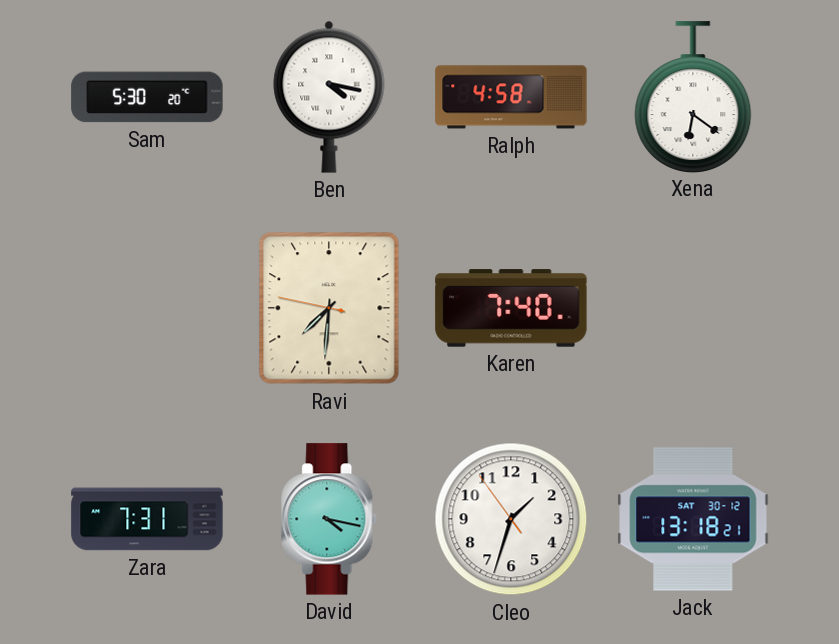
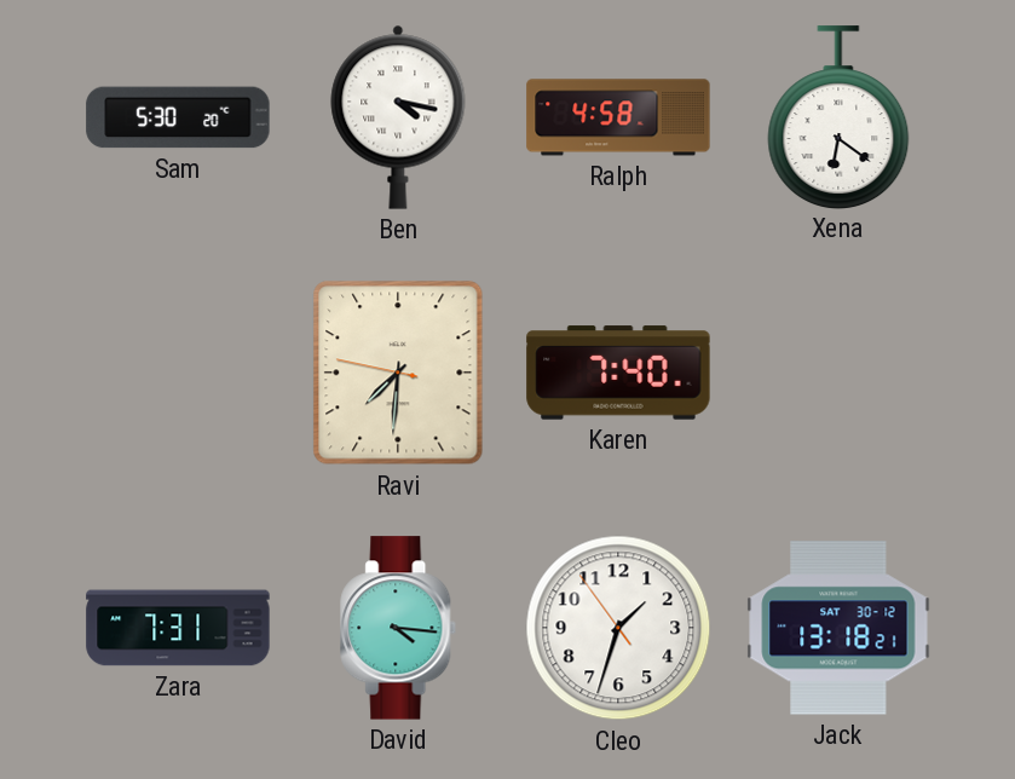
David: 4:17 -> 4:16
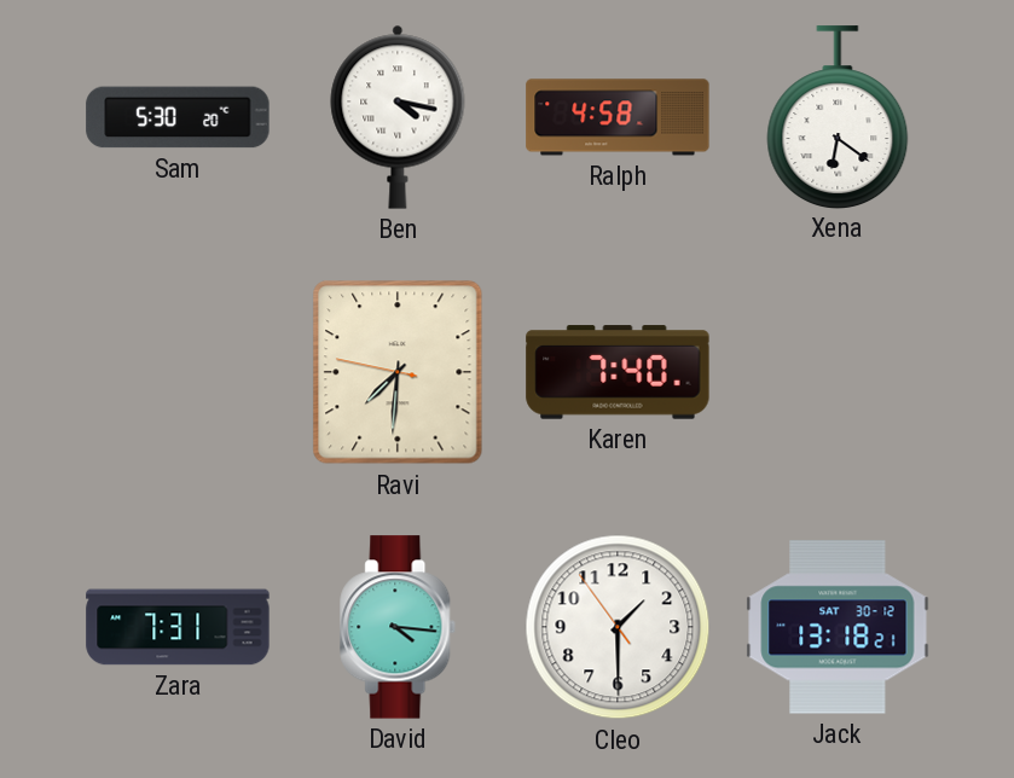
Cleo: 1:32 -> 1:29
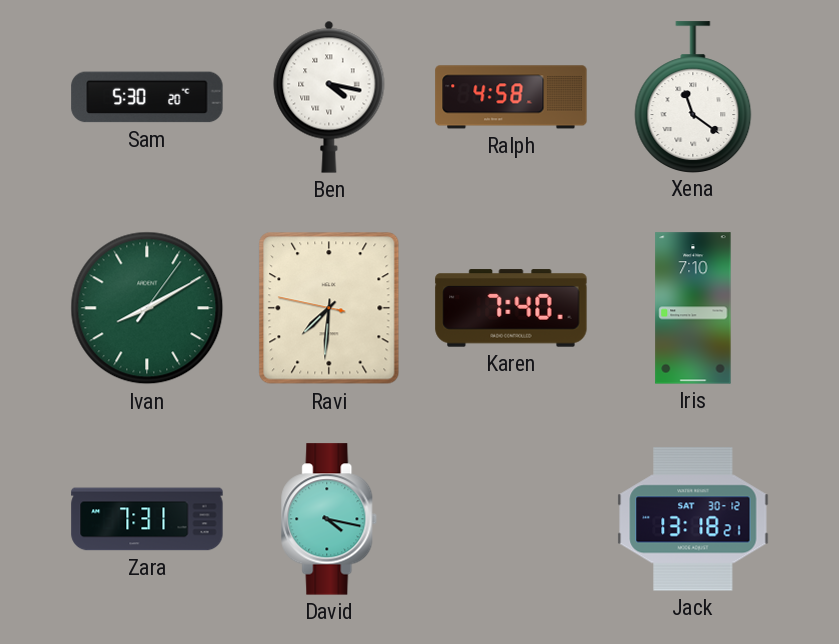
Xena: 6:21 -> 11:21
Ivan: none -> 8:10
Iris: none -> 7:10
David: 4:16 -> 4:17
Cleo: 1:29 -> none
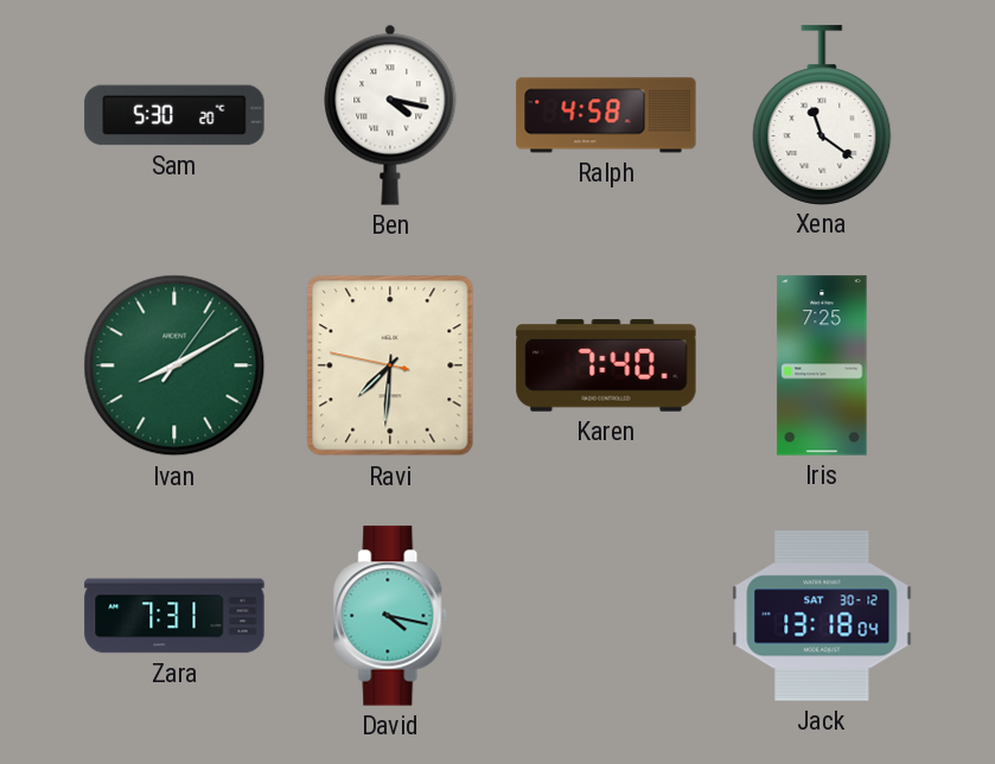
Iris: 7:10 -> 7:25
Jack: 13:18:21 -> 13:18:04
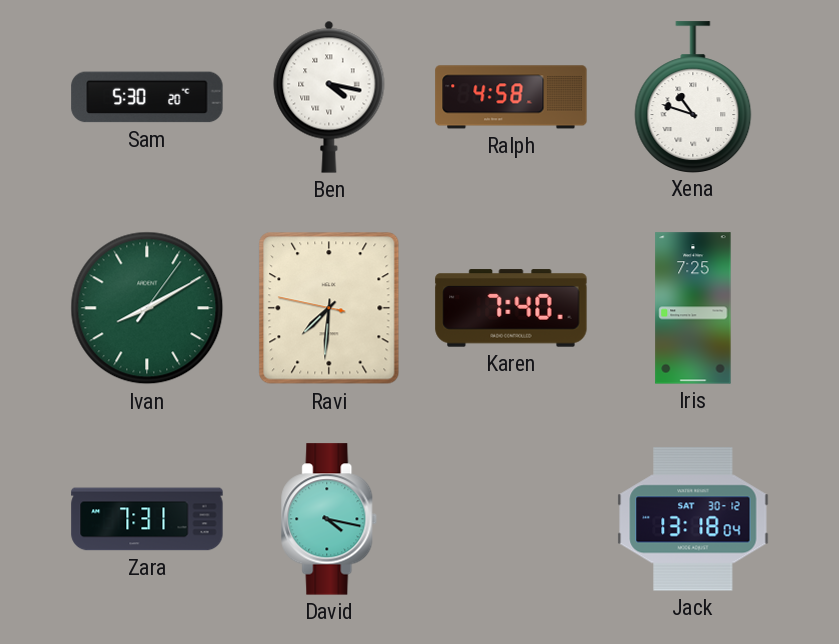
Xena: 11:21 -> 10:48
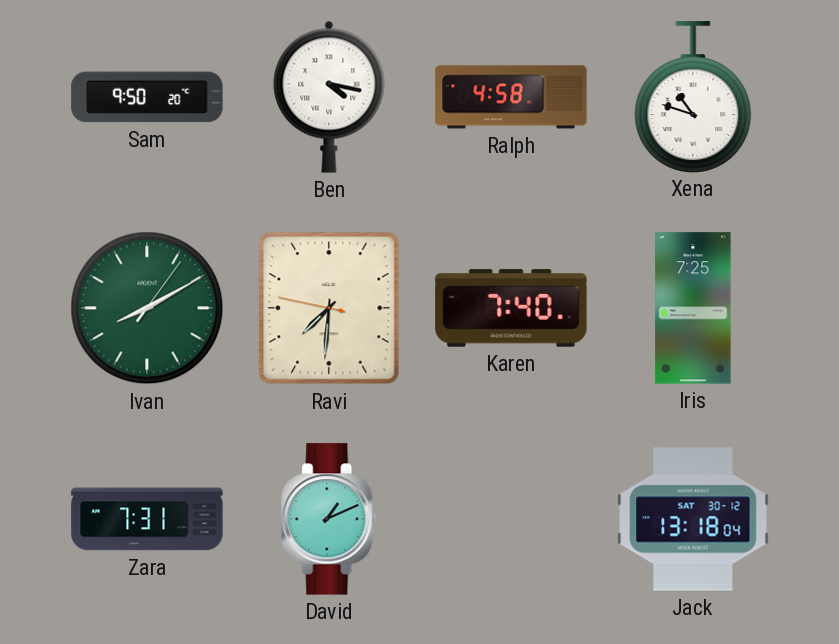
Sam: 5:30 -> 9:50
David: 4:17 -> 1:11
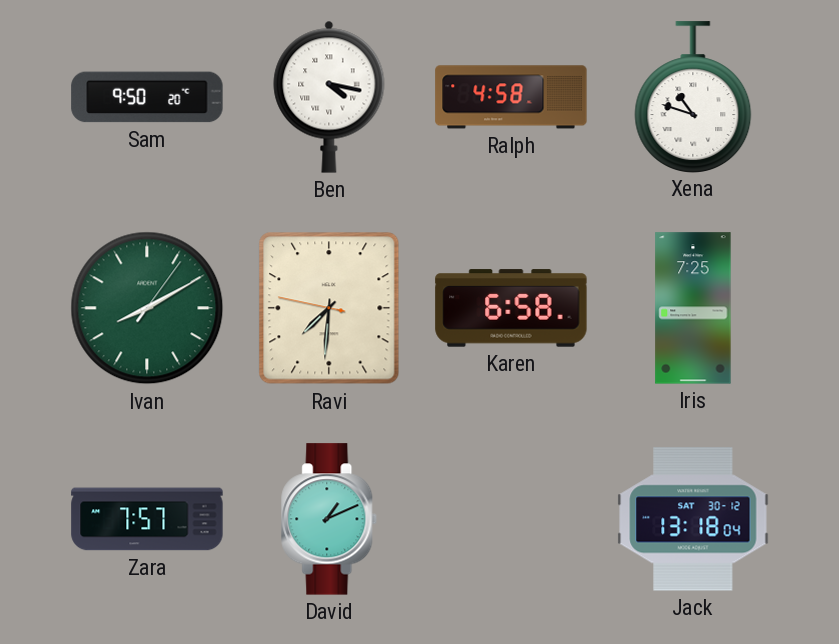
Karen: 7:40 -> 6:58
Zara: 7:31 -> 7:57
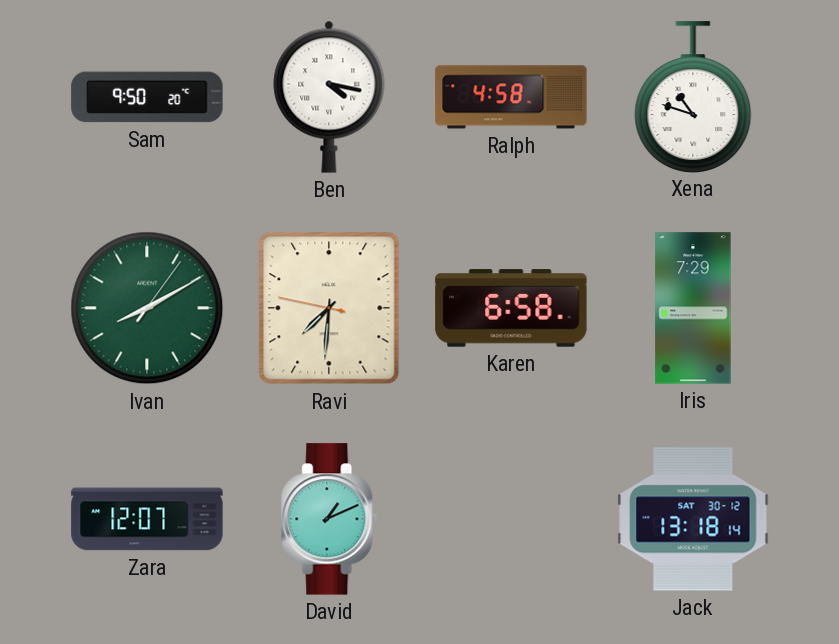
Iris: 7:25 -> 7:29
Zara: 7:57 -> 12:07
Jack: 13:18:04 -> 13:18:14
